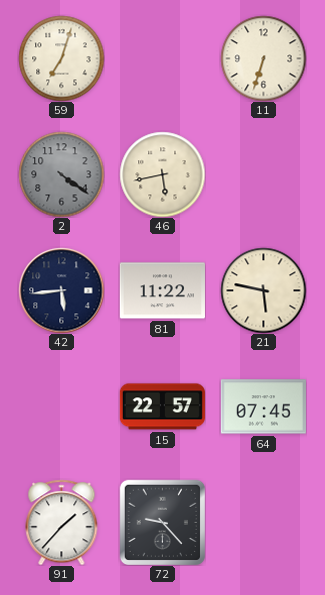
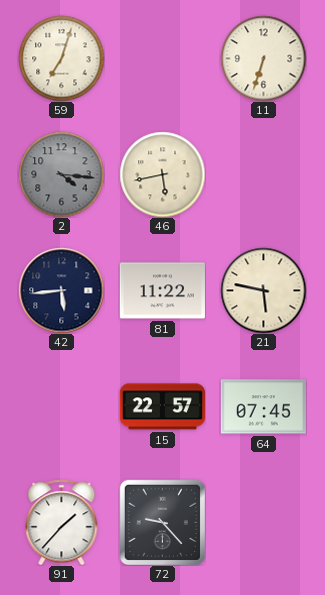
2: 4:21 -> 4:16
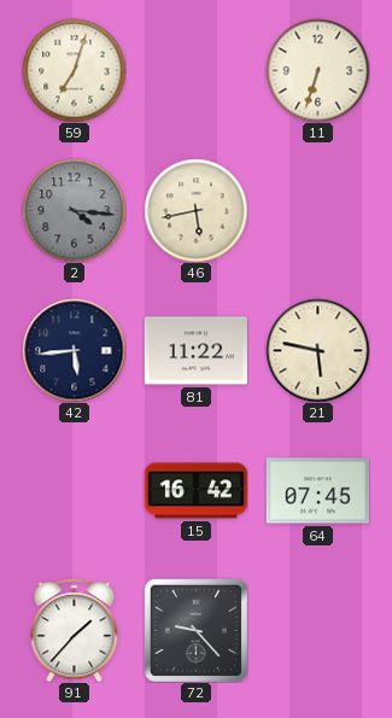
15: 22:57 -> 16:42
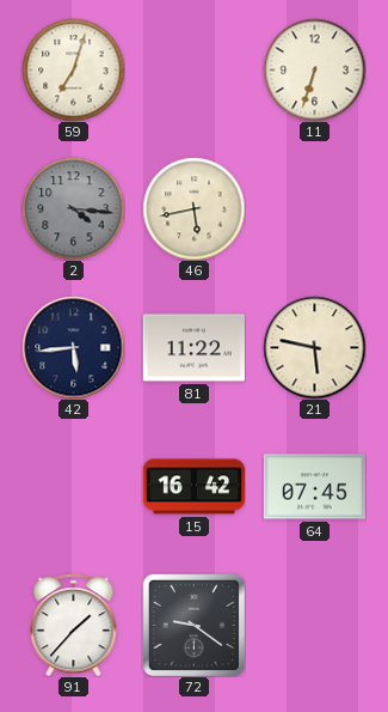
72: 9:23 -> 9:21
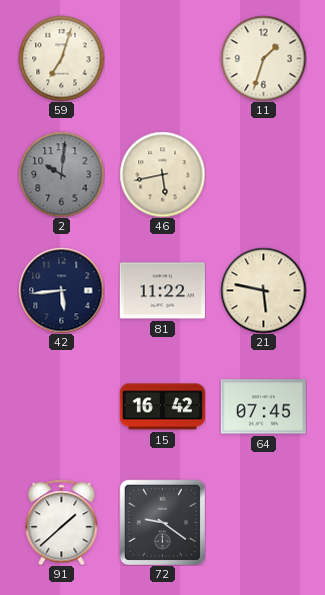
11: 6:33 -> 1:33
2: 4:16 -> 10:01
91: 1:37 -> 1:38
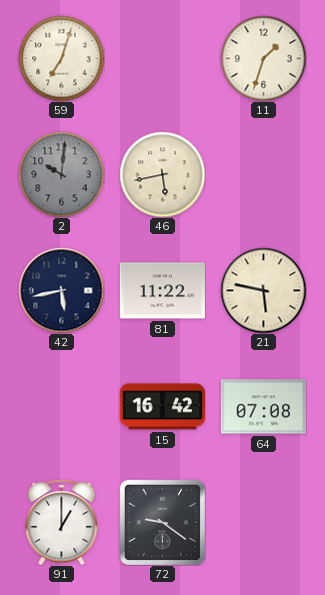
42: 5:44 -> 5:43
64: 07:45 -> 07:08
91: 1:38 -> 1:00
